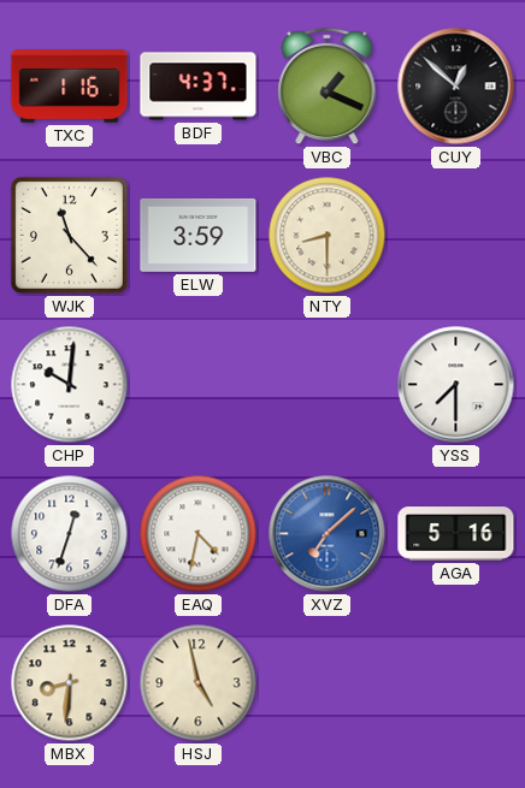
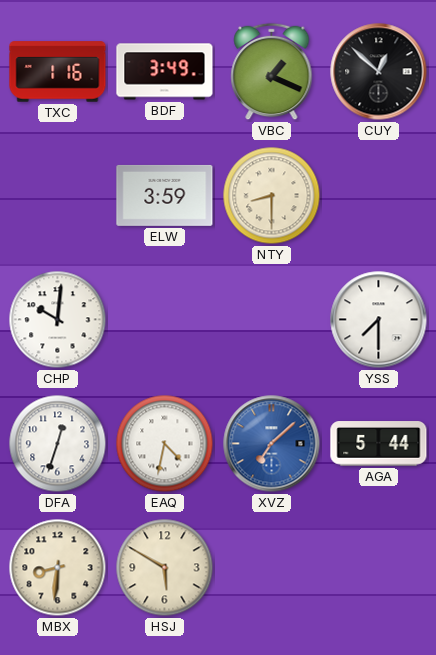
BDF: 4:37 -> 3:49
WJK: 11:23 -> none
AGA: 5:16 -> 5:44
HSJ: 4:58 -> 5:50
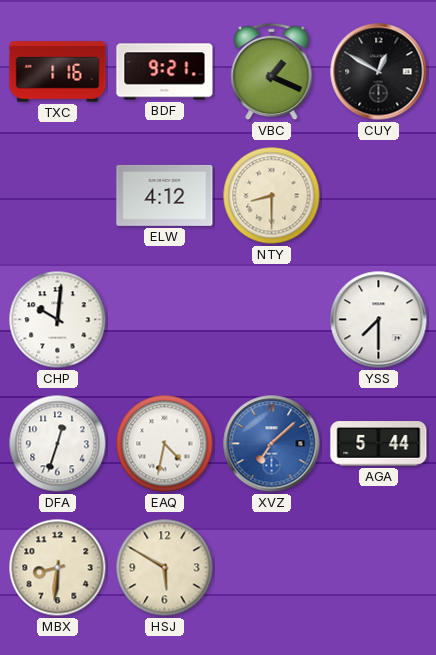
BDF: 3:49 -> 9:21
CUY: 12:52 -> 12:50
ELW: 3:59 -> 4:12
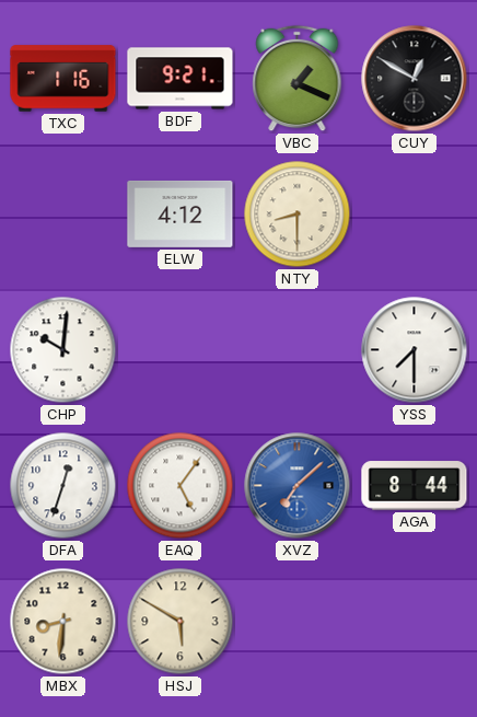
EAQ: 4:32 -> 5:06
AGA: 5:44 -> 8:44
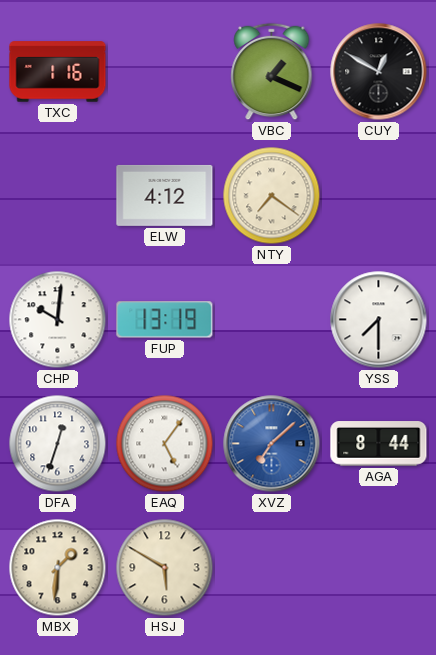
BDF: 9:21 -> none
NTY: 8:30 -> 7:21
FUP: none -> 13:19
MBX: 8:31 -> 1:31
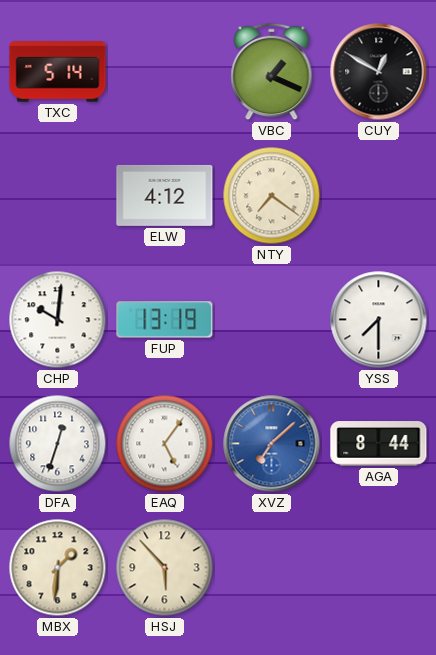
TXC: 1:16 -> 5:14
HSJ: 5:50 -> 5:53
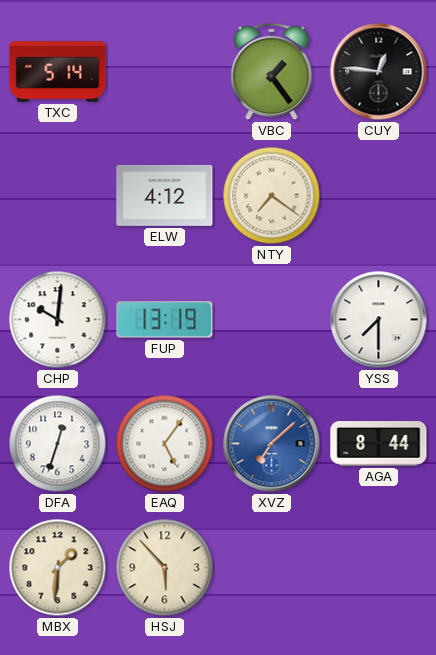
VBC: 1:19 -> 1:24
CUY: 12:50 -> 12:46
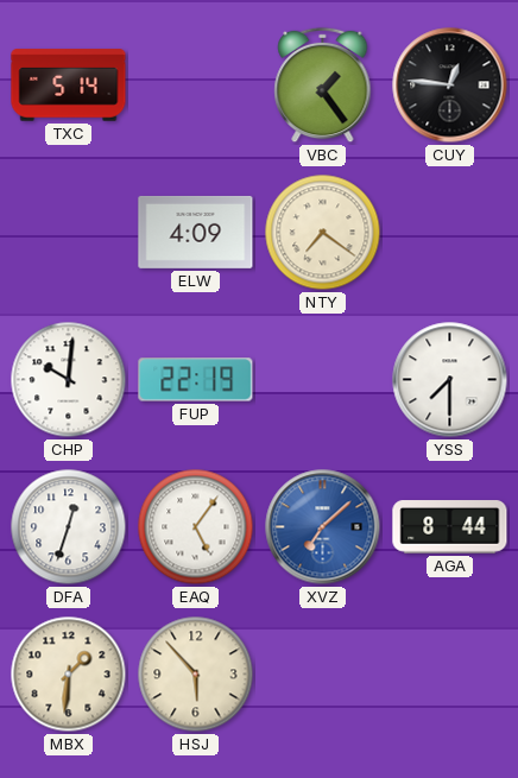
ELW: 4:12 -> 4:09
FUP: 13:19 -> 22:19
